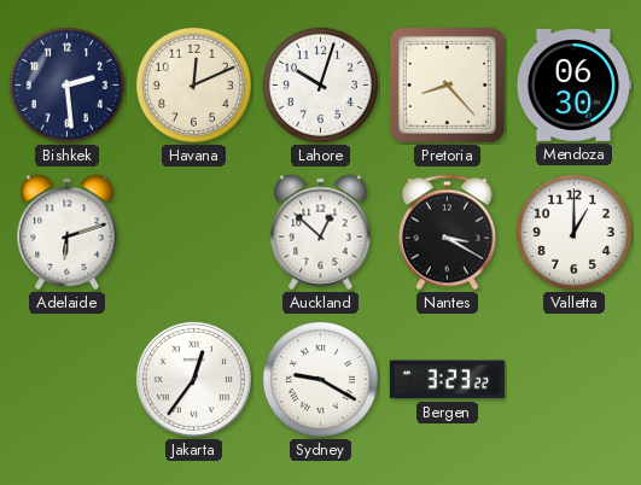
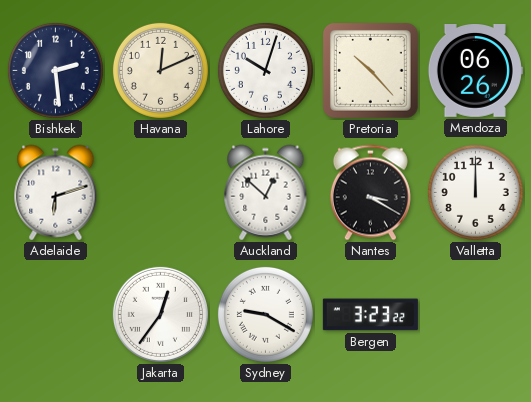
Pretoria: 8:23 -> 10:23
Mendoza: 06:30 -> 06:26
Valletta: 1:00 -> 12:00
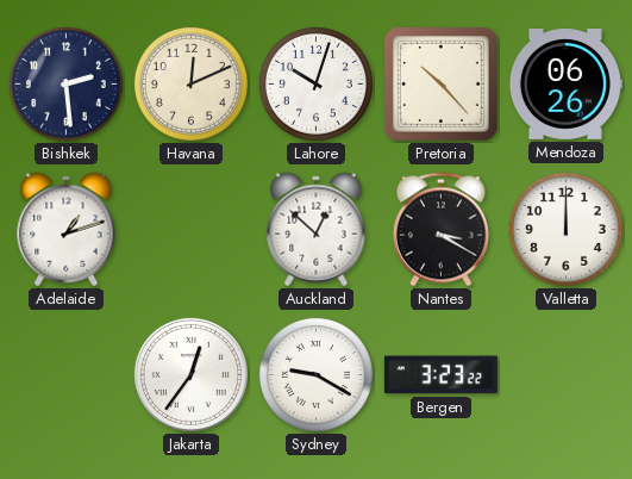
Adelaide: 6:12 -> 1:12
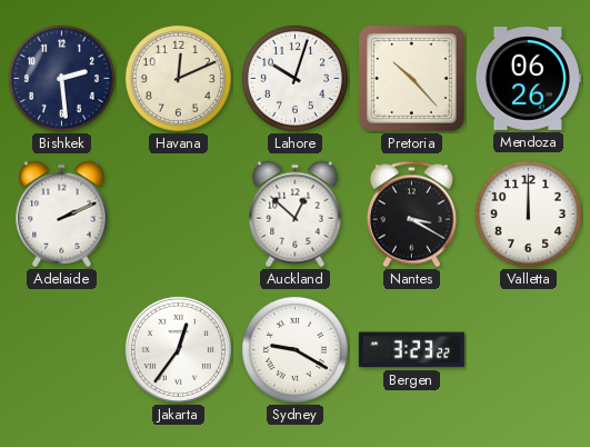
Adelaide: 1:12 -> 2:11
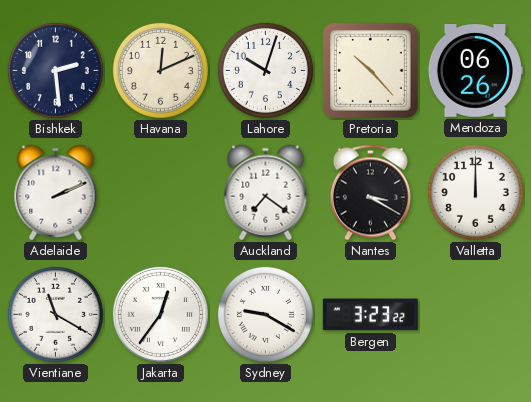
Auckland: 12:52 -> 7:21
Vientiane: none -> 11:20
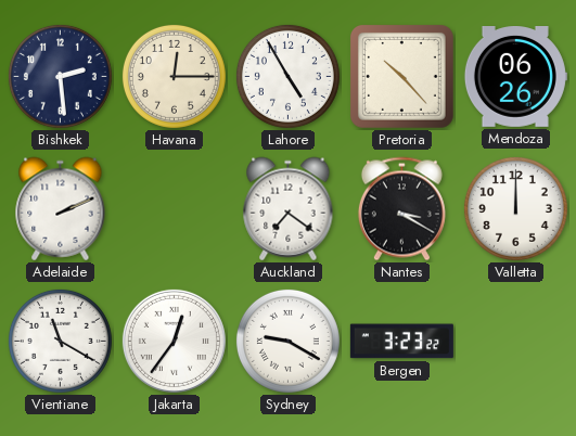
Havana: 12:11 -> 12:15
Lahore: 10:03 -> 4:55
